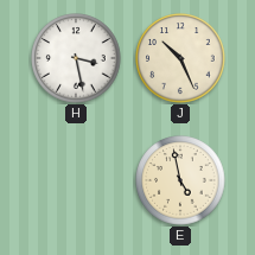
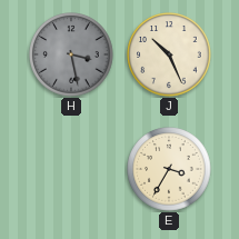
H dial: white -> grey
E: 4:58 -> 3:35
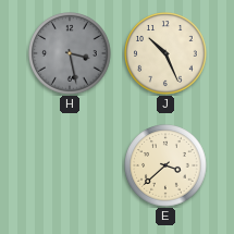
E: 3:35 -> 3:38
